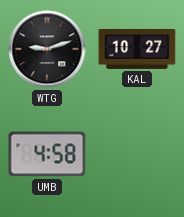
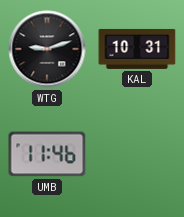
KAL: 10:27 -> 10:31
UMB: 4:58 -> 11:46
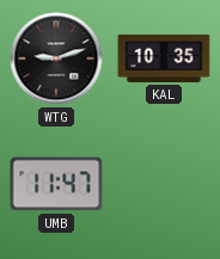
KAL: 10:31 -> 10:35
UMB: 11:46 -> 11:47
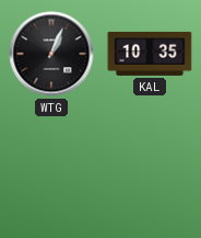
WTG: 9:12 -> 1:04
UMB: 11:47 -> none
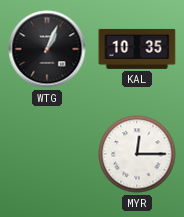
MYR: none -> 12:15
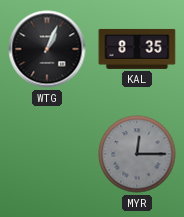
KAL: 10:35 -> 8:35
MYR dial: white -> grey
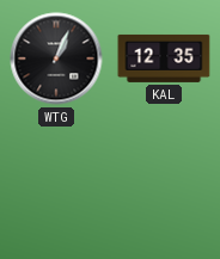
KAL: 8:35 -> 12:35
MYR: 12:15 -> none
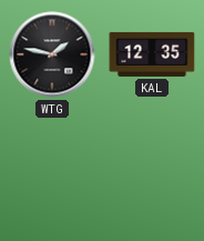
WTG: 1:04 -> 1:47
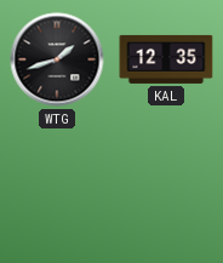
WTG: 1:47 -> 1:42
